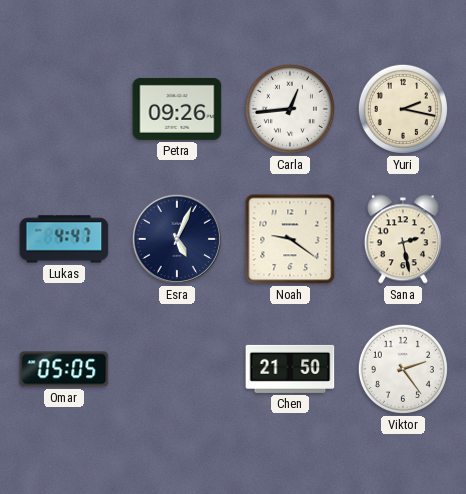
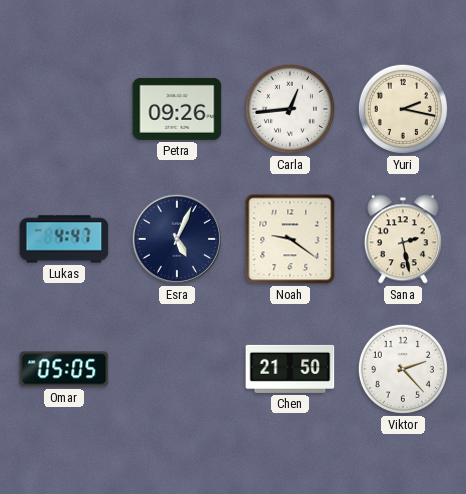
Viktor: 2:24 -> 2:23
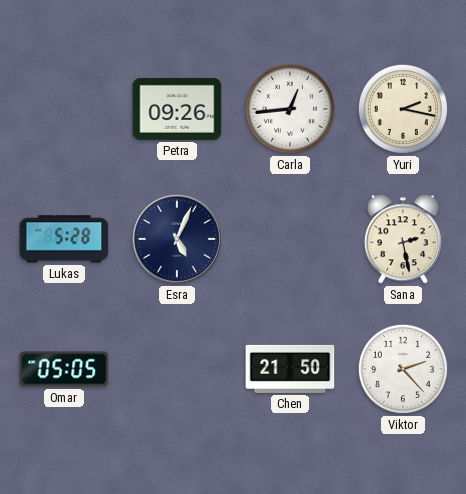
Lukas: 4:47 -> 5:28
Noah: 9:21 -> none
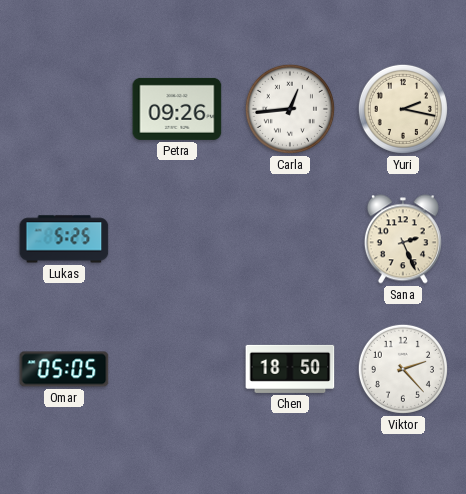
Lukas: 5:28 -> 5:25
Esra: 5:04 -> none
Sana: 2:28 -> 2:26
Chen: 21:50 -> 18:50
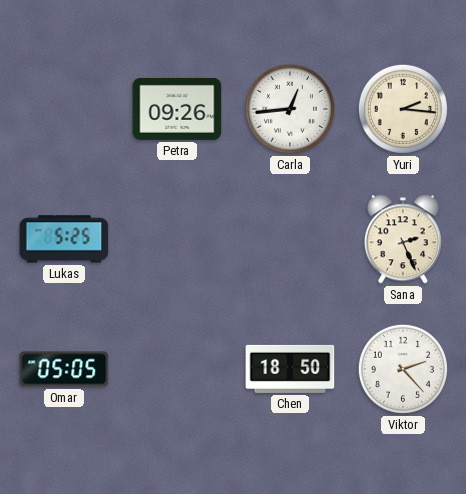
Yuri: 2:17 -> 2:16
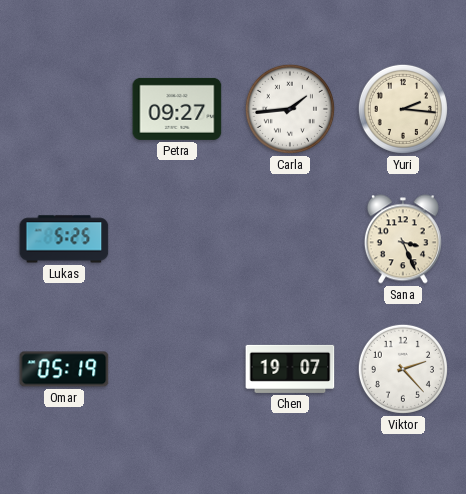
Petra: 09:26 -> 09:27
Carla: 12:44 -> 1:44
Sana: 2:26 -> 3:26
Omar: 05:05 -> 05:19
Chen: 18:50 -> 19:07
